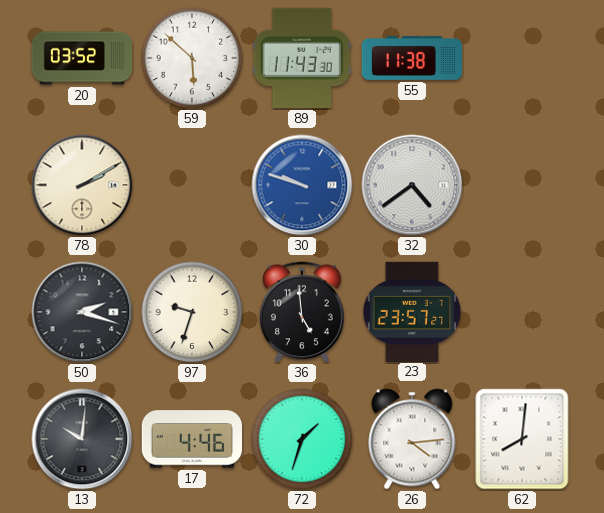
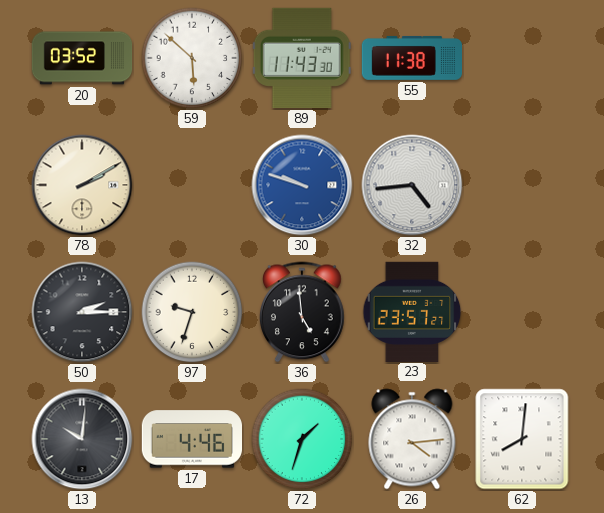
32: 4:39 -> 4:44
50: 2:18 -> 2:15
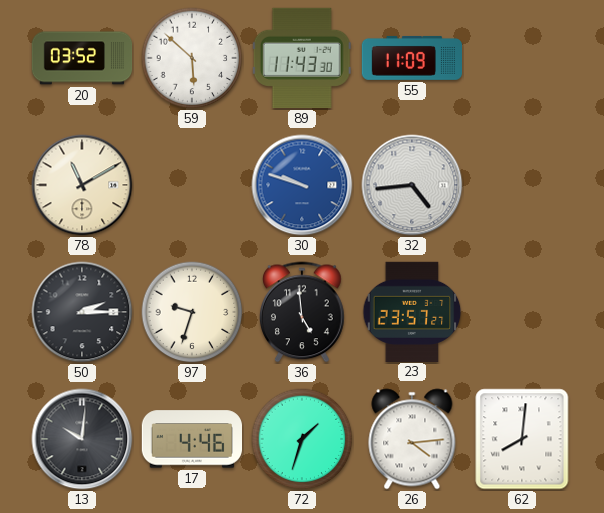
55: 11:38 -> 11:09
78: 2:10 -> 11:10
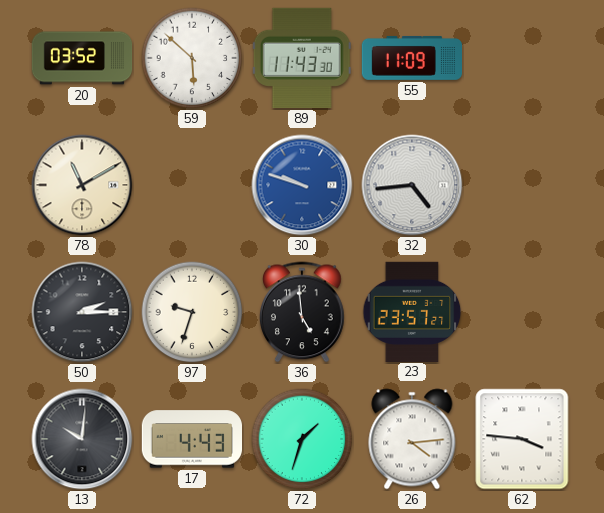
17: 4:46 -> 4:43
62: 8:01 -> 3:46
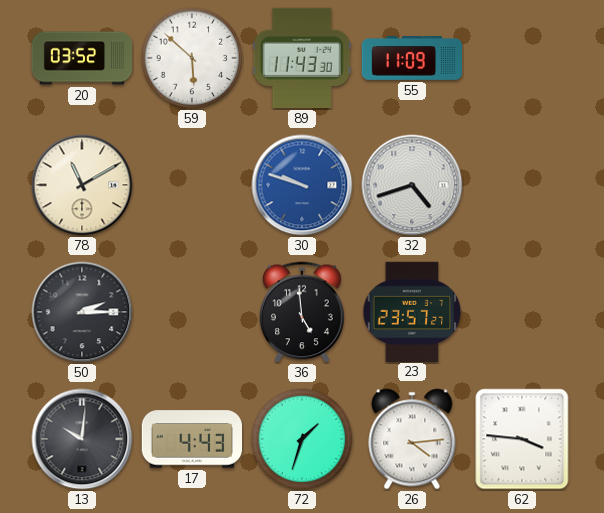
32: 4:44 -> 4:42
97: 9:33 -> none
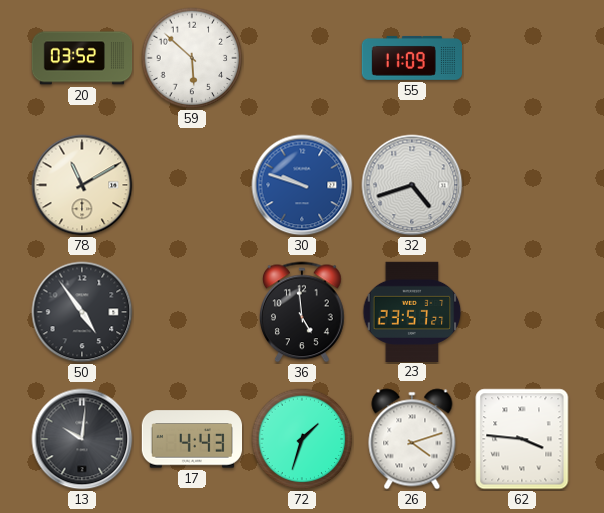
89: 11:43 -> none
50: 2:15 -> 4:54
26: 4:14 -> 4:12
